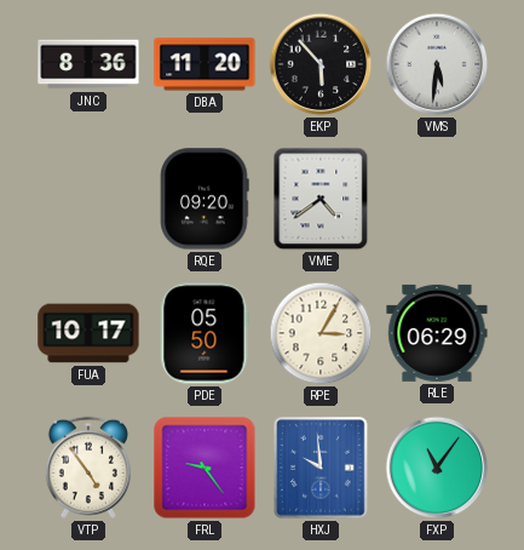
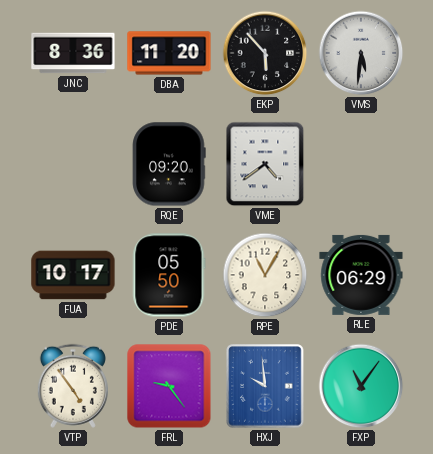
RPE: 3:05 -> 11:05
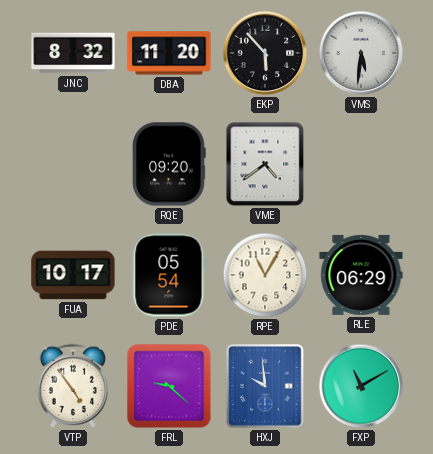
JNC: 8:36 -> 8:32
PDE: 05:50 -> 05:54
FRL: 9:24 -> 9:22
FXP: 11:06 -> 11:10
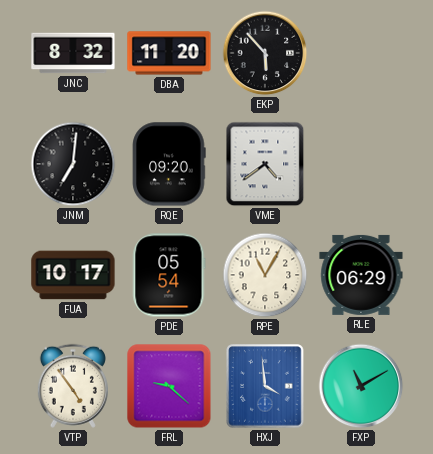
VMS: 5:31 -> none
JNM: none -> 7:01
HXJ: 9:59 -> 3:59
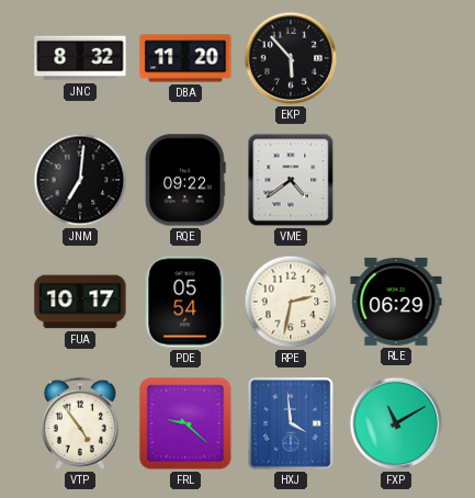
RQE: 09:20 -> 09:22
RPE: 11:05 -> 2:32
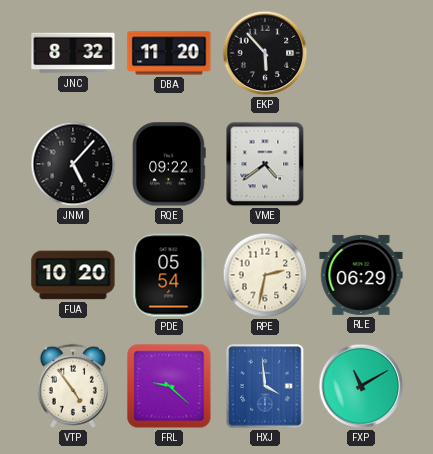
JNM: 7:01 -> 5:07
FUA: 10:17 -> 10:20
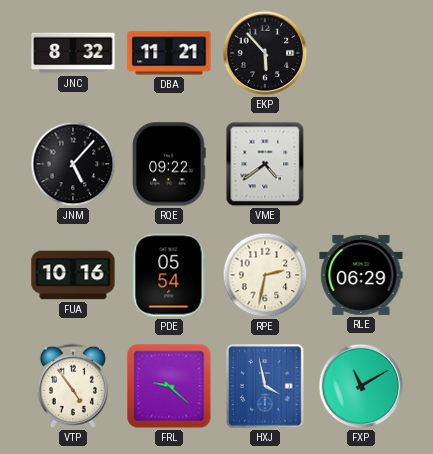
DBA: 11:20 -> 11:21
FUA: 10:20 -> 10:16
HXJ: 3:59 -> 3:58
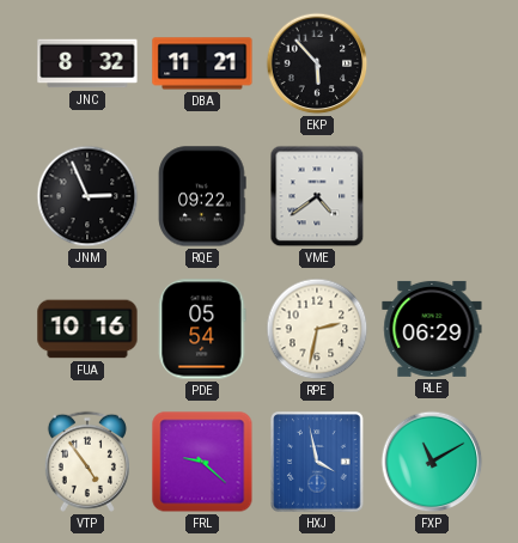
JNM: 5:07 -> 2:56
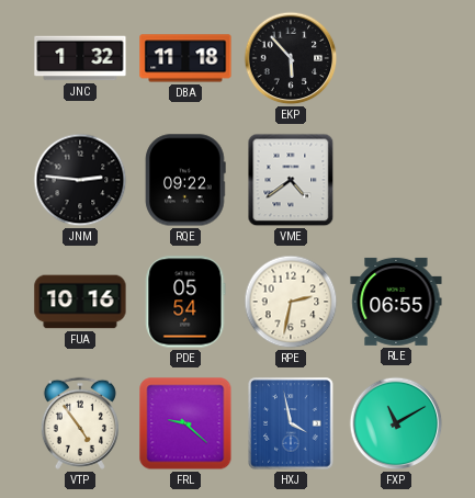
JNC: 8:32 -> 1:32
DBA: 11:21 -> 11:18
JNM: 2:56 -> 2:46
RLE: 06:29 -> 06:55
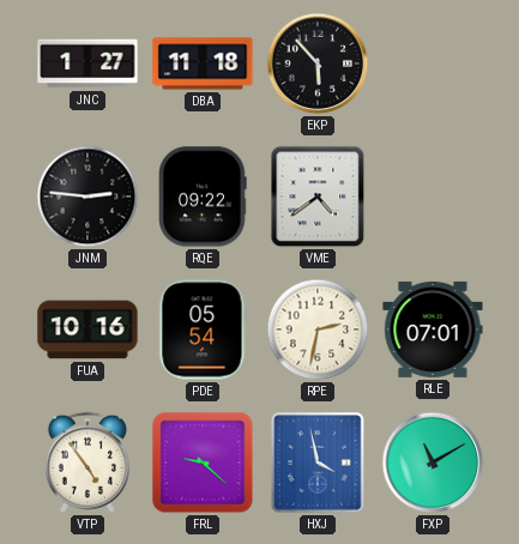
JNC: 1:32 -> 1:27
RLE: 06:55 -> 07:01
